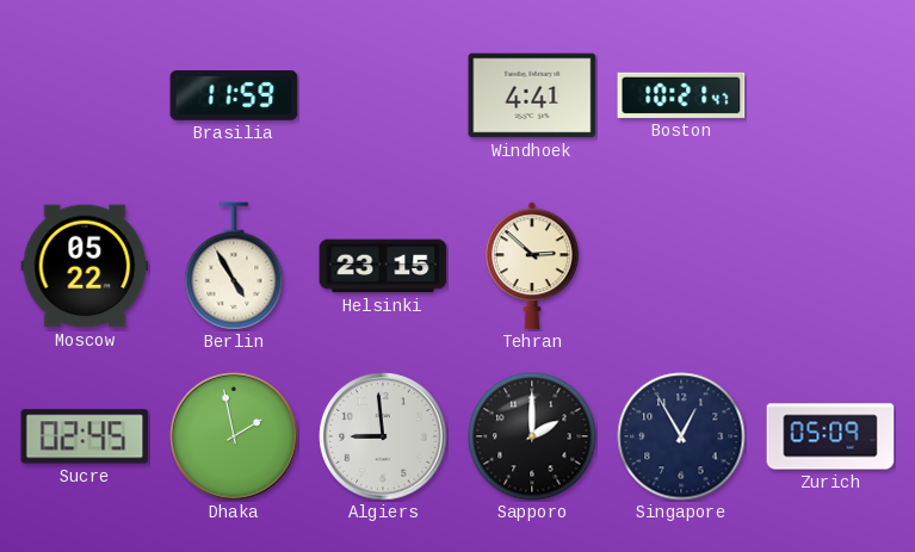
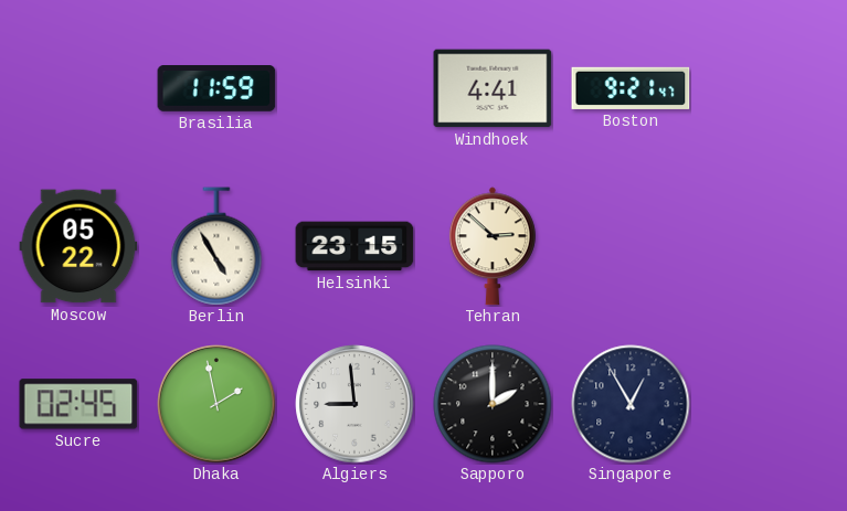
Boston: 10:21 -> 9:21
Zurich: 05:09 -> none
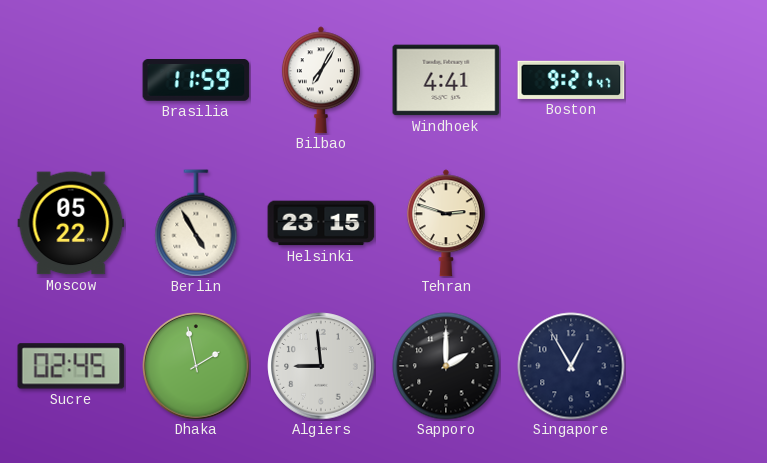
Bilbao: none -> 7:05
Tehran: 2:52 -> 2:48
